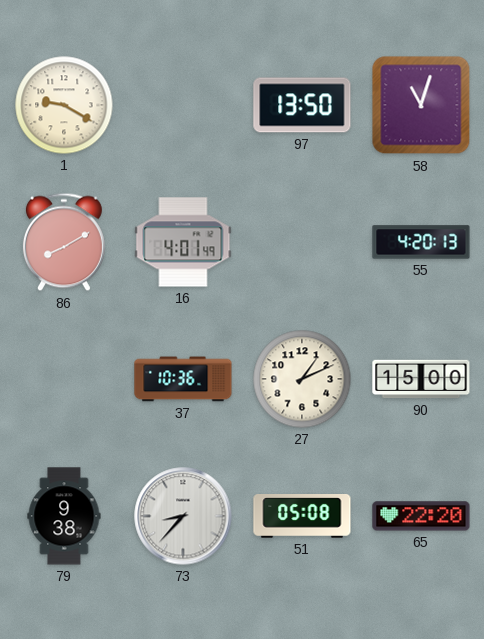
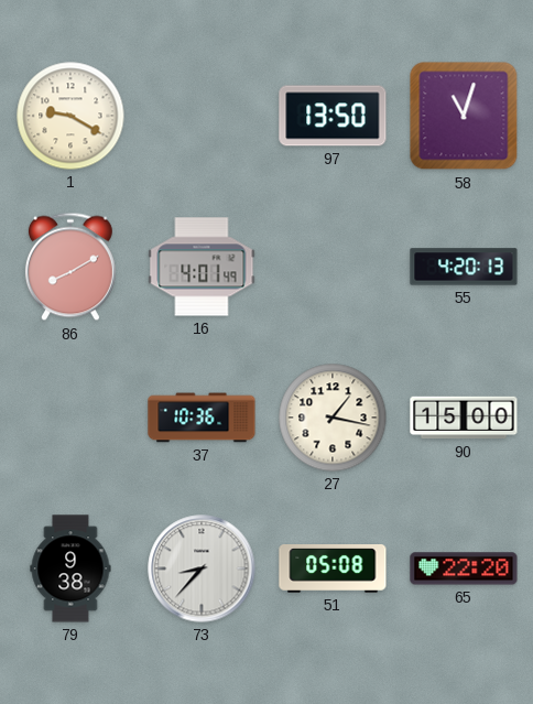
27: 1:11 -> 1:17
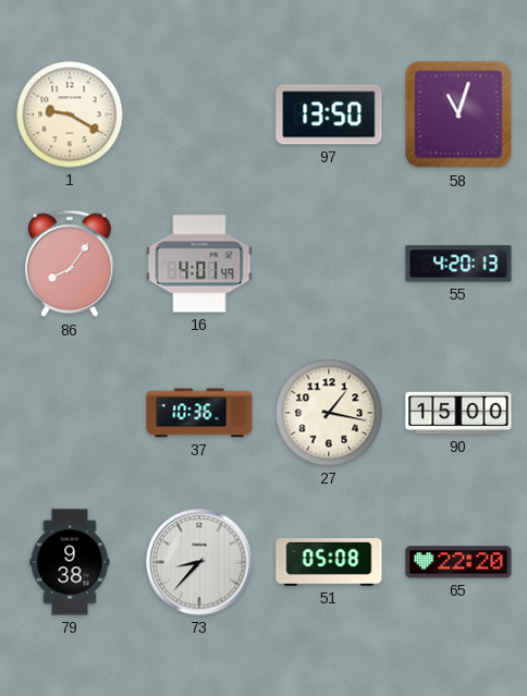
86: 8:10 -> 8:06
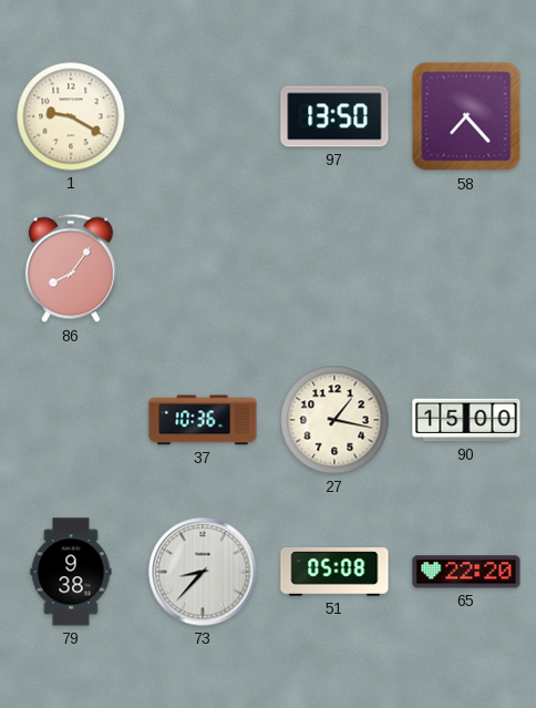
58: 11:03 -> 7:23
16: 4:01 -> none
55: 4:20 -> none
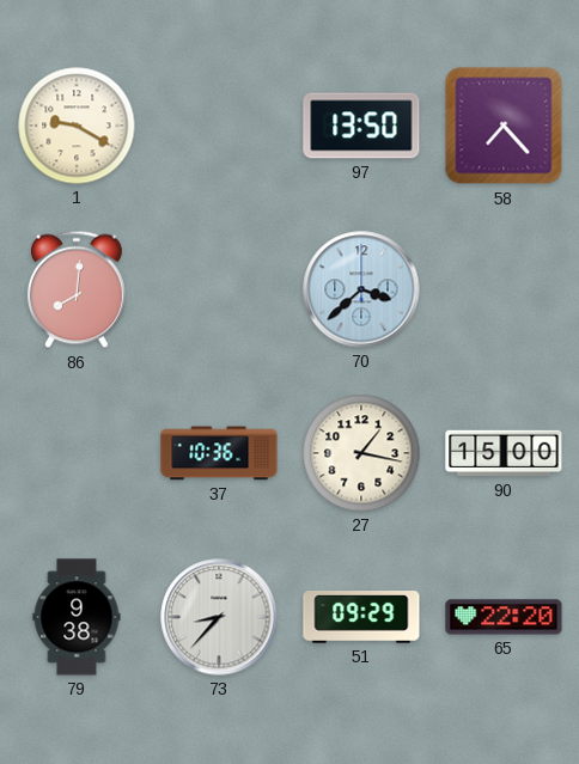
86: 8:06 -> 8:01
70: none -> 3:38
51: 05:08 -> 09:29
